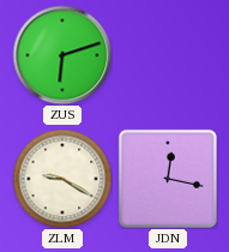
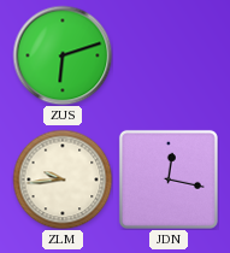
ZLM: 9:20 -> 9:44
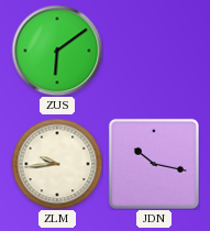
ZUS: 6:12 -> 6:09
JDN: 12:17 -> 10:17
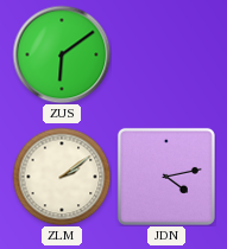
ZLM: 9:44 -> 2:09
JDN: 10:17 -> 4:13
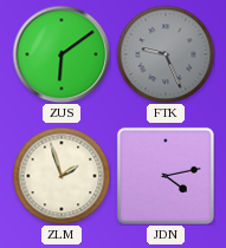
FTK: none -> 9:26
ZLM: 2:09 -> 1:57
